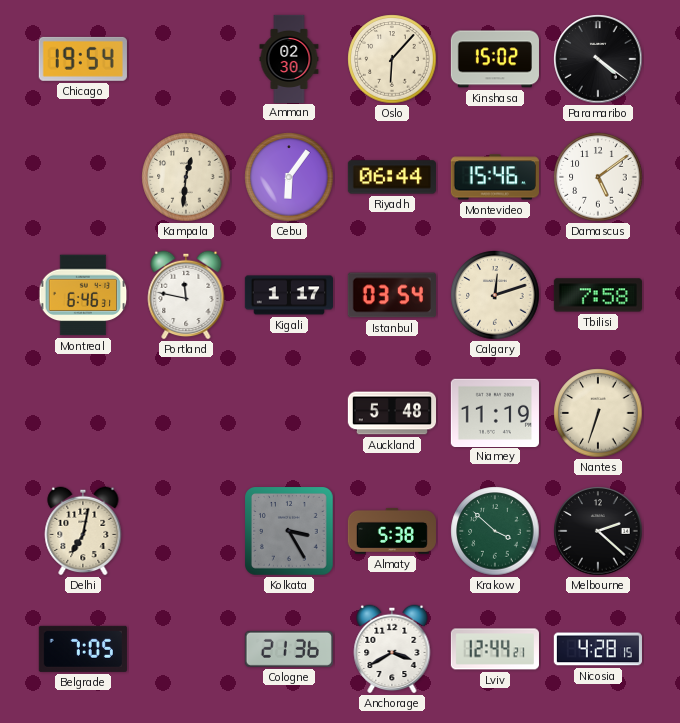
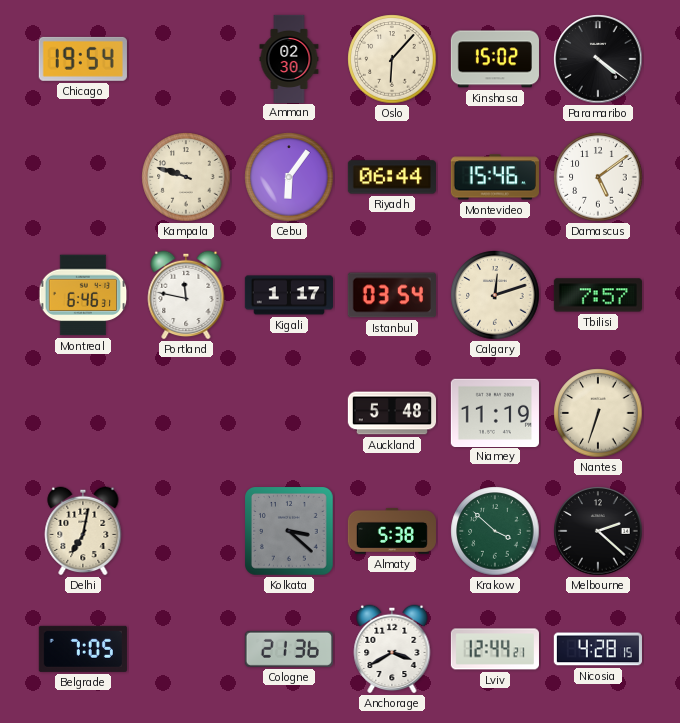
Kampala: 12:31 -> 9:48
Tbilisi: 7:58 -> 7:57
Kolkata: 3:25 -> 3:22
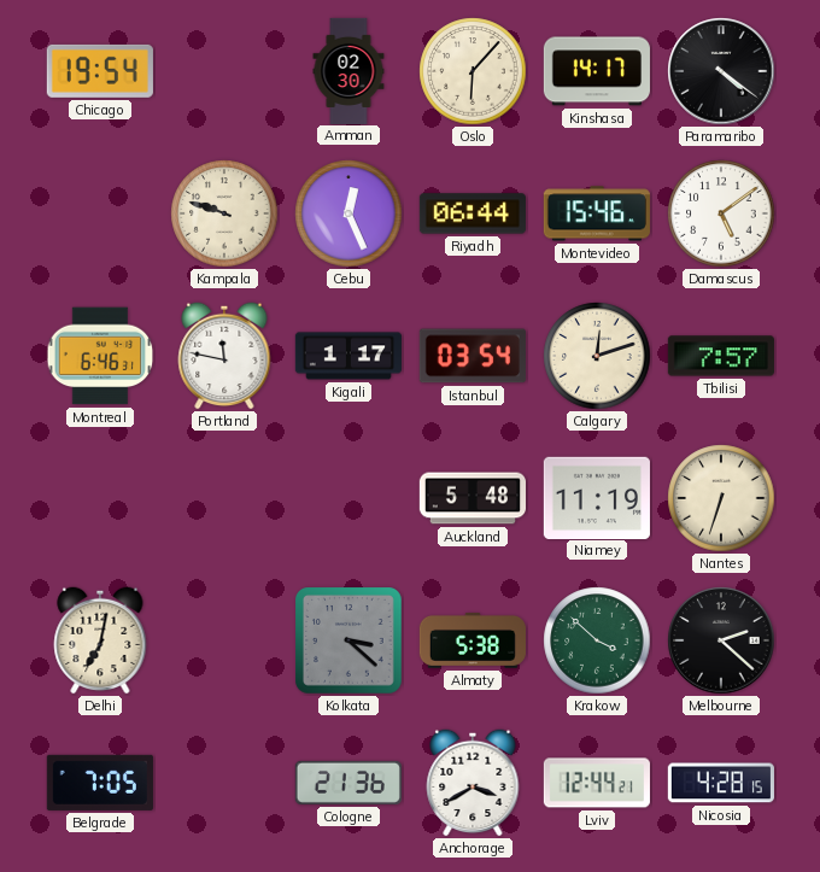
Kinshasa: 15:02 -> 14:17
Cebu: 6:06 -> 12:26
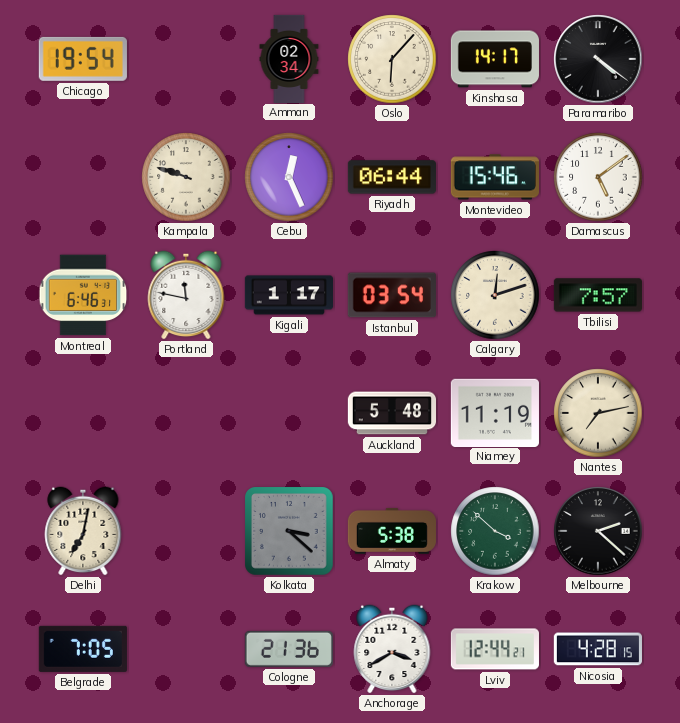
Amman: 02:30 -> 02:34
Nantes: 6:33 -> 7:13
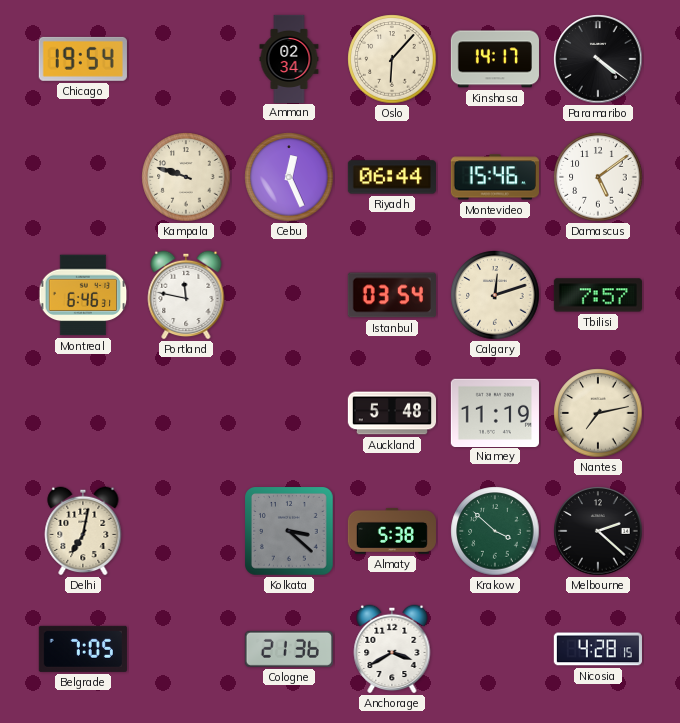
Kigali: 1:17 -> none
Lviv: 12:44 -> none
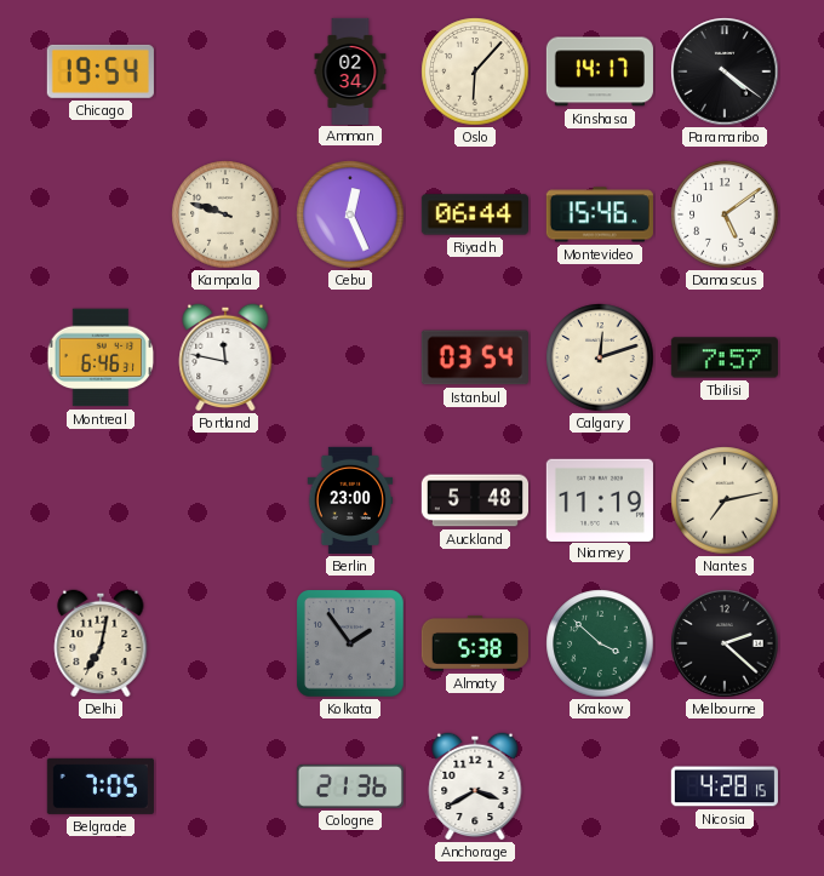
Berlin: none -> 23:00
Kolkata: 3:22 -> 1:54
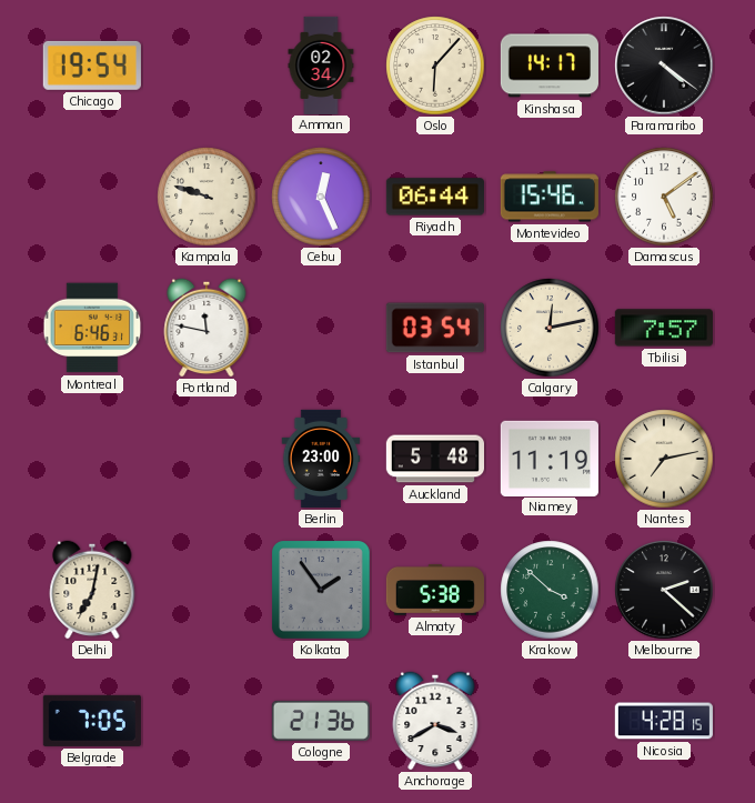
Calgary: 12:12 -> 12:13
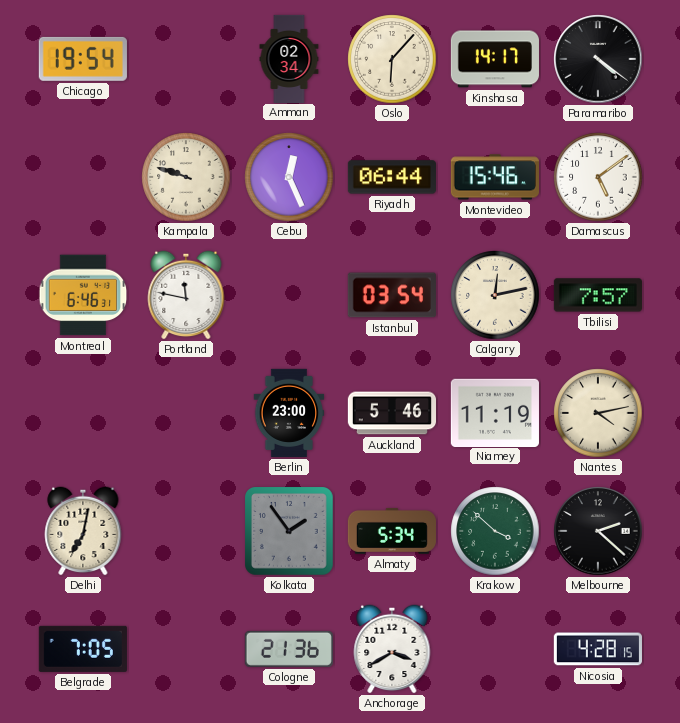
Auckland: 5:48 -> 5:46
Nantes: 7:13 -> 4:13
Almaty: 5:38 -> 5:34
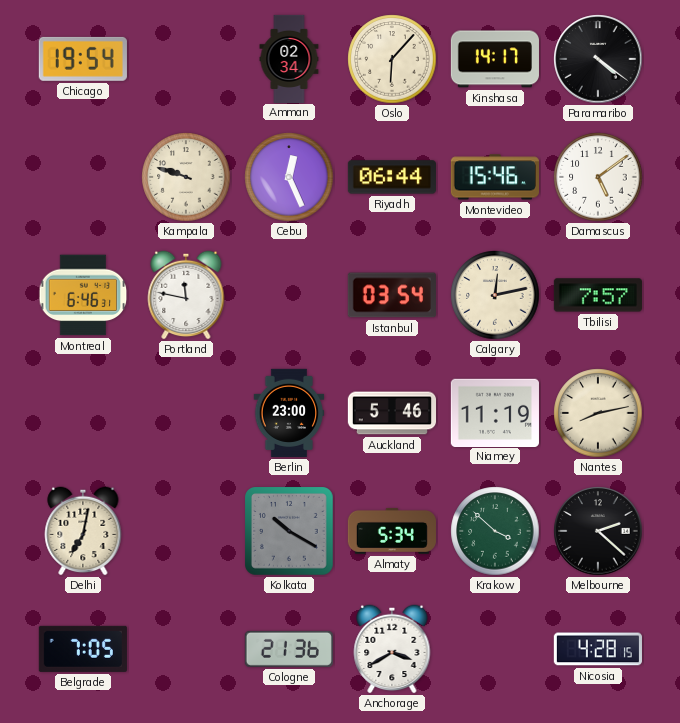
Nantes: 4:13 -> 8:13
Kolkata: 1:54 -> 10:20
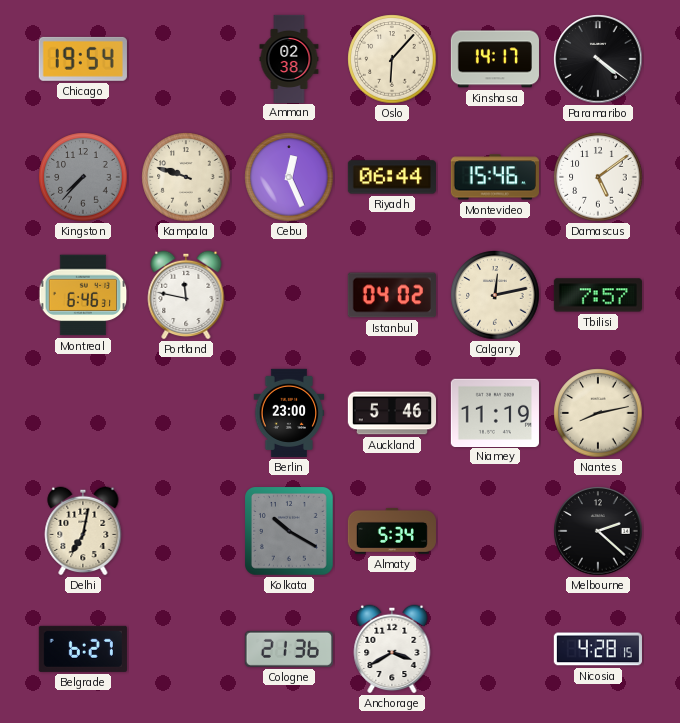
Amman: 02:34 -> 02:38
Kingston: none -> 7:37
Istanbul: 03:54 -> 04:02
Krakow: 3:52 -> none
Belgrade: 7:05 -> 6:27
